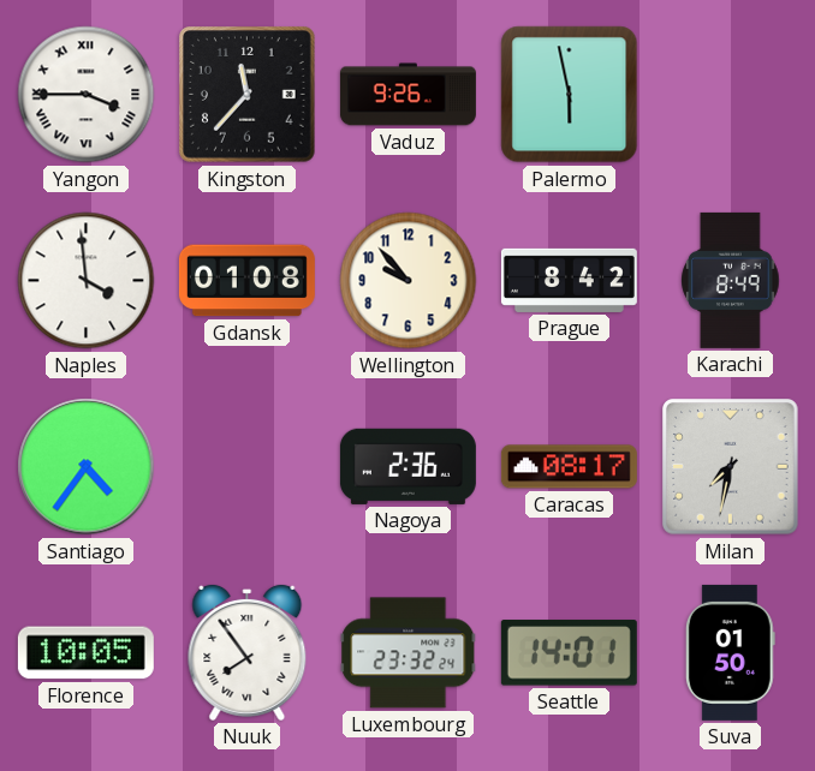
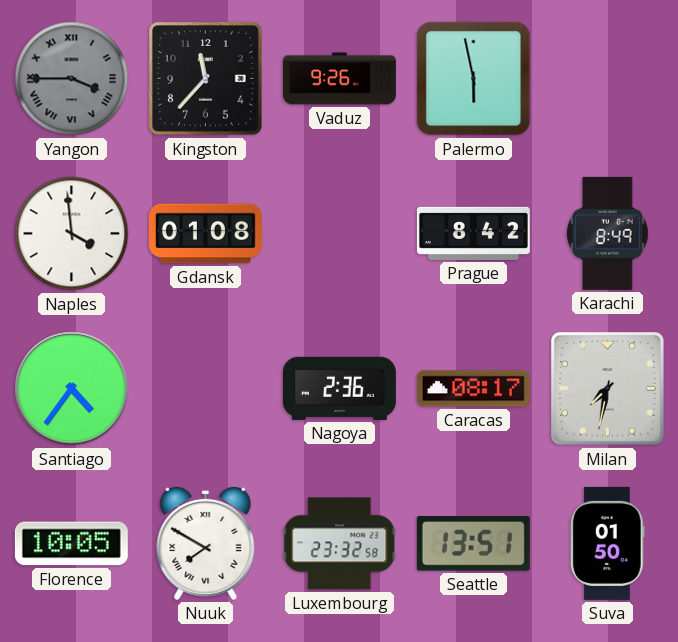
Yangon dial: white -> grey
Wellington: 9:53 -> none
Nuuk: 7:54 -> 7:50
Luxembourg: 23:32:24 -> 23:32:58
Seattle: 14:01 -> 13:51
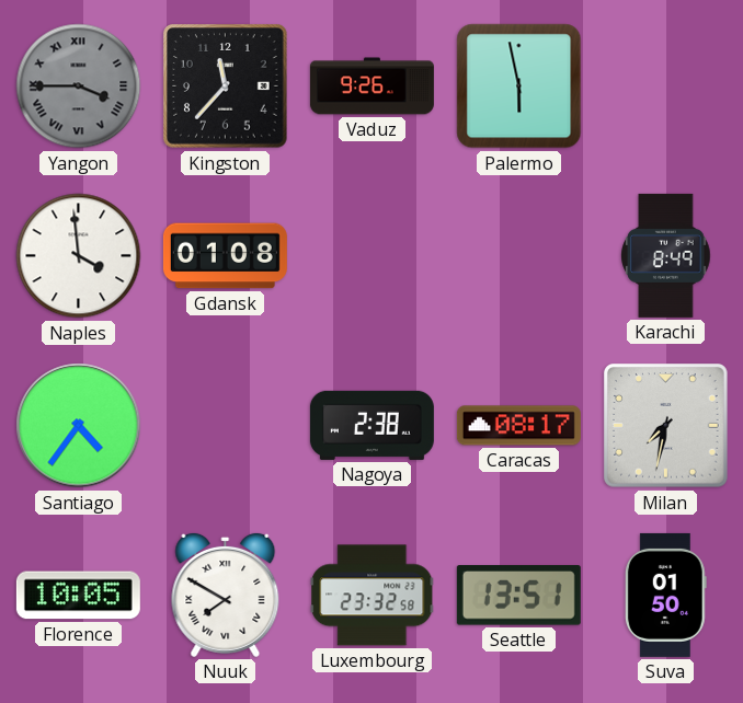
Prague: 8:42 -> none
Nagoya: 2:36 -> 2:38
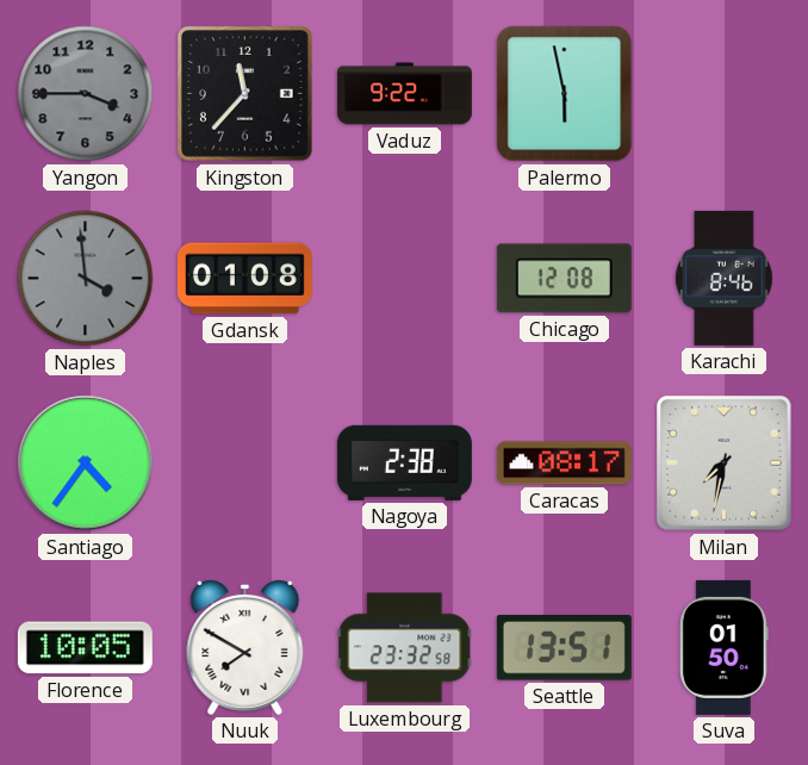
Yangon numerals: Roman -> Arabic
Vaduz: 9:26 -> 9:22
Naples dial: white -> grey
Chicago: none -> 12:08
Karachi: 8:49 -> 8:46
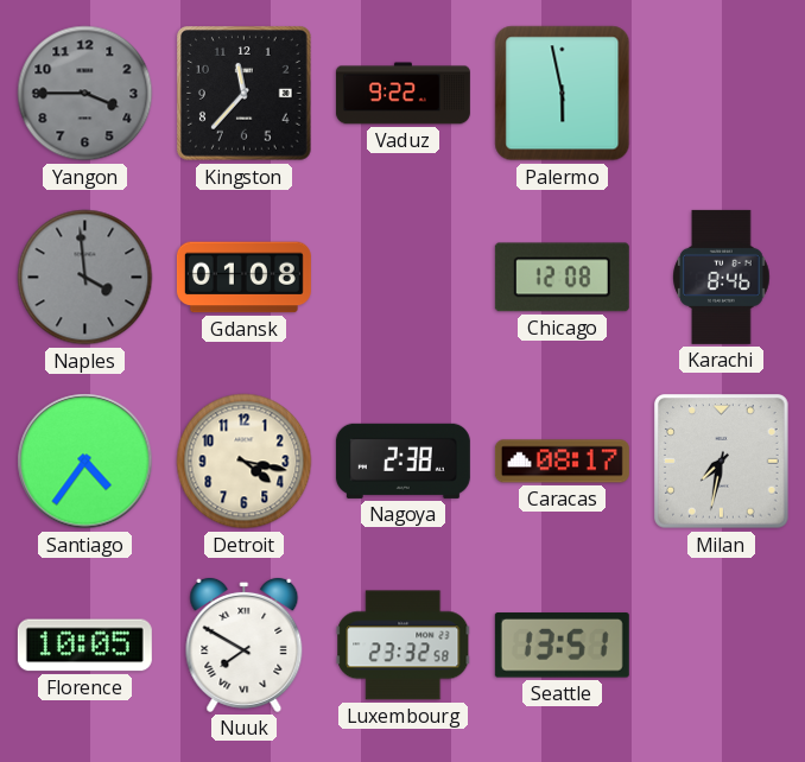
Detroit: none -> 4:17
Suva: 01:50 -> none
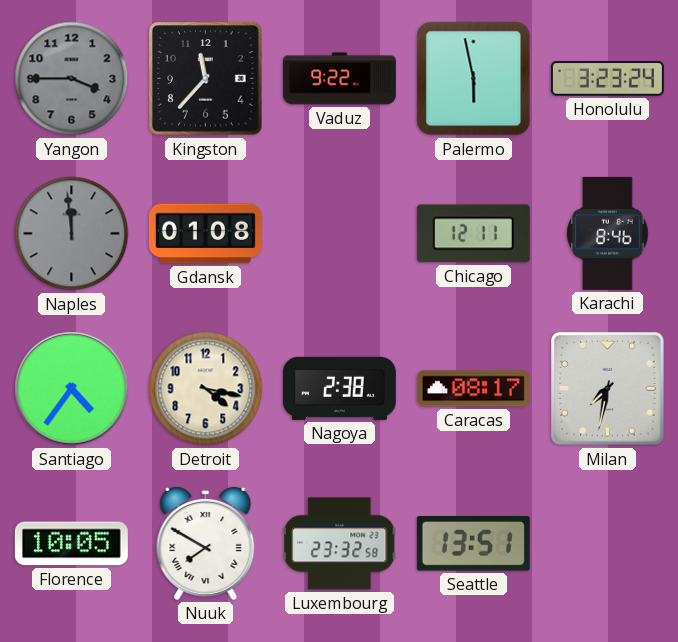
Honolulu: none -> 3:23
Naples: 3:59 -> 11:59
Chicago: 12:08 -> 12:11
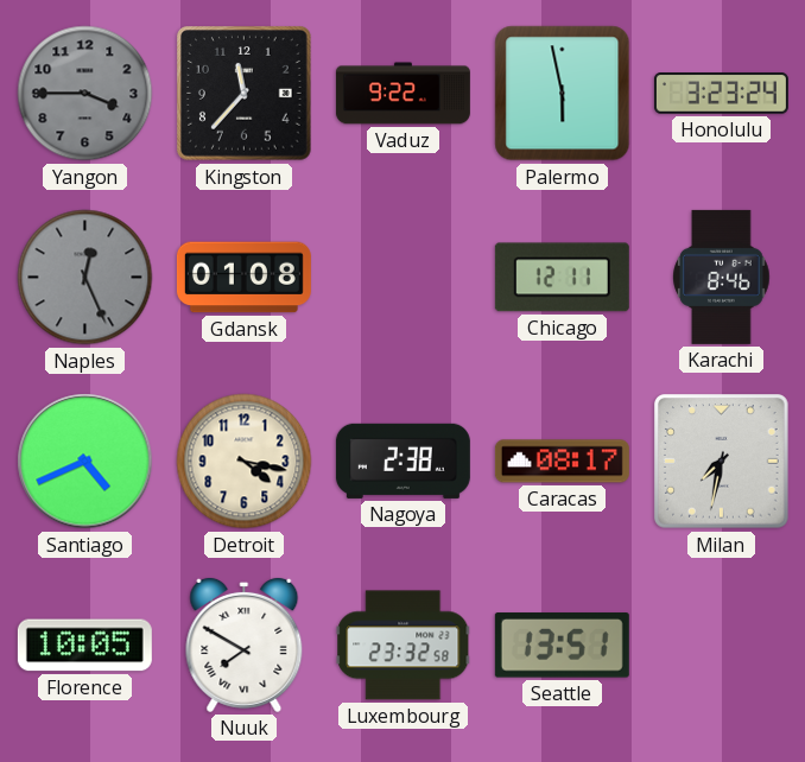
Naples: 11:59 -> 12:26
Santiago: 4:36 -> 4:41
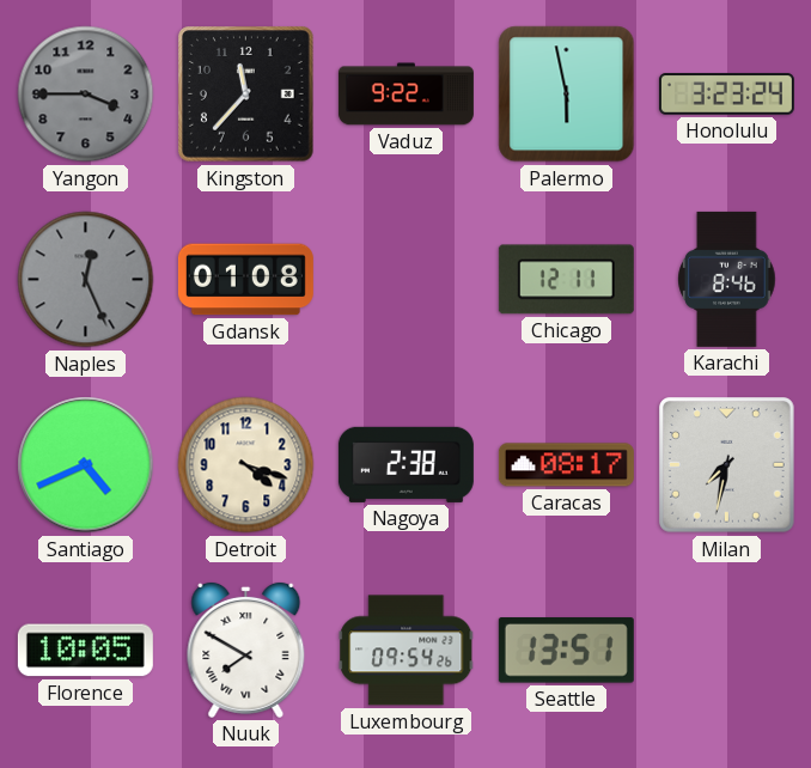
Detroit: 4:17 -> 4:18
Luxembourg: 23:32 -> 09:54
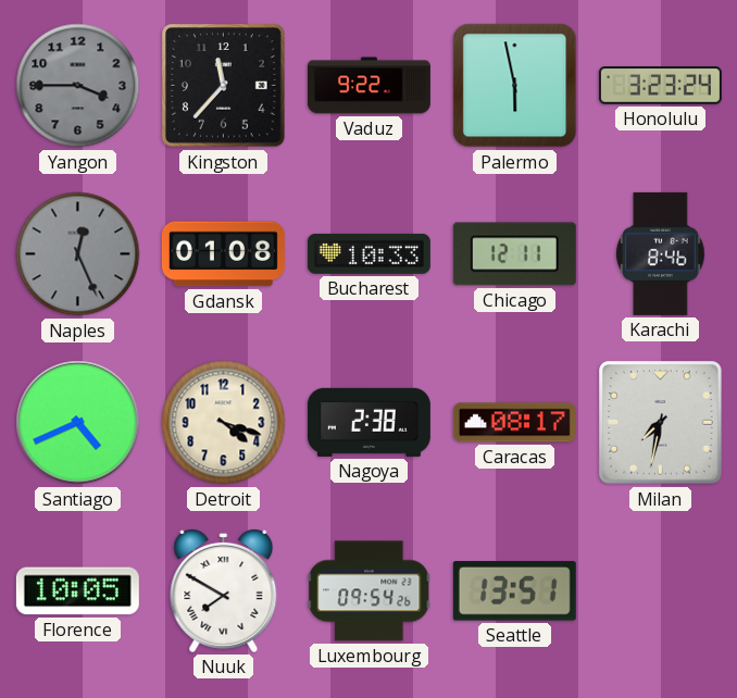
Bucharest: none -> 10:33
